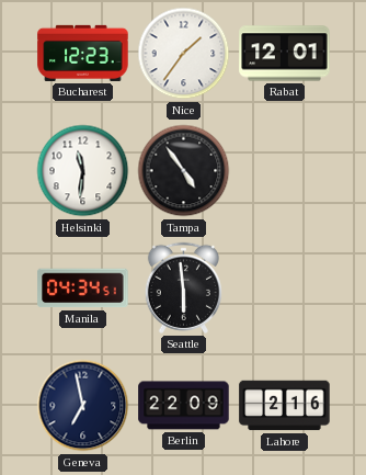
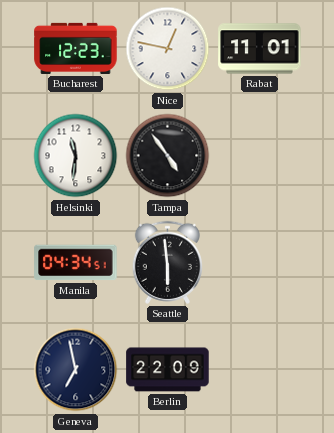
Nice: 1:36 -> 12:47
Rabat: 12:01 -> 11:01
Lahore: 2:16 -> none
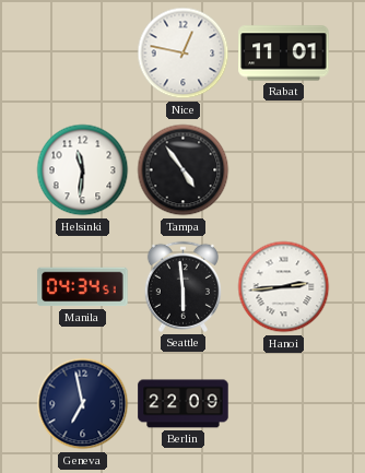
Bucharest: 12:23 -> none
Hanoi: none -> 2:44
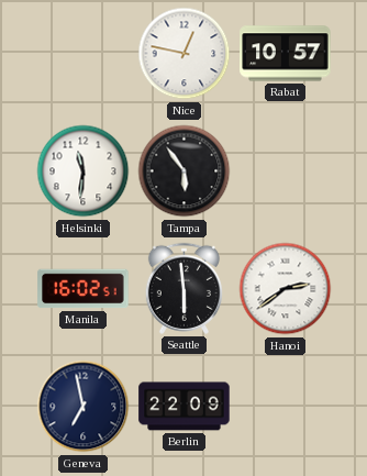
Rabat: 11:01 -> 10:57
Tampa: 4:54 -> 5:54
Manila: 04:34 -> 16:02
Hanoi: 2:44 -> 2:39
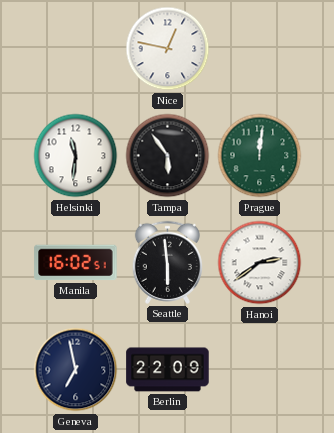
Rabat: 10:57 -> none
Prague: none -> 12:01
